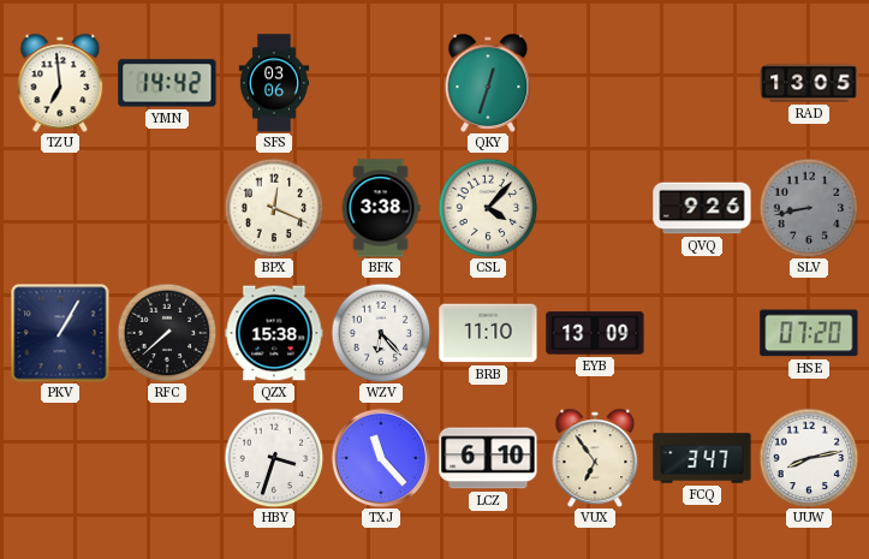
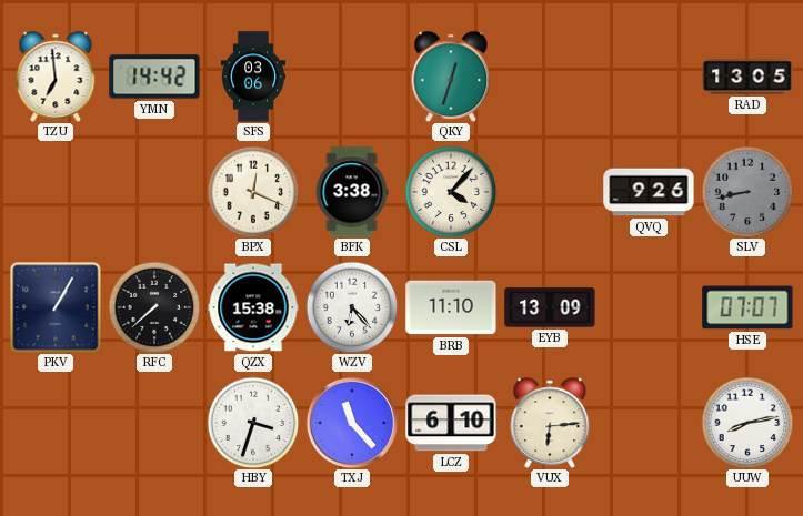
HSE: 07:20 -> 07:07
VUX: 6:54 -> 6:14
FCQ: 3:47 -> none
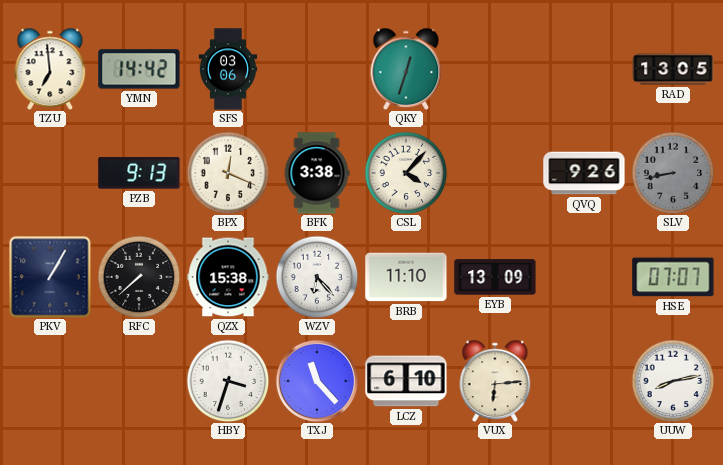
PZB: none -> 9:13
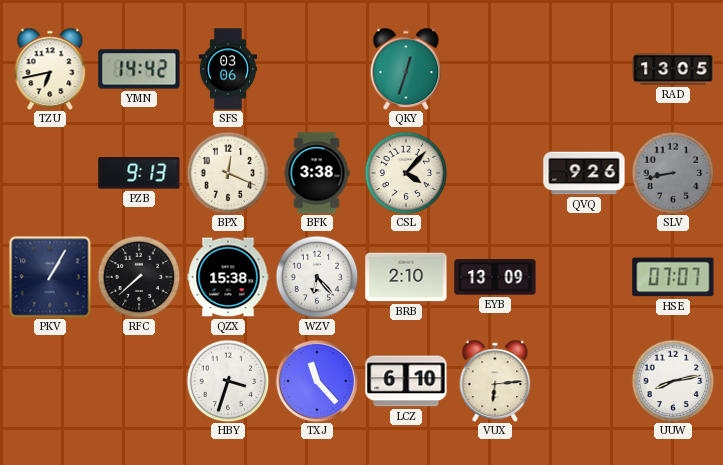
TZU: 6:59 -> 6:43
BRB: 11:10 -> 2:10
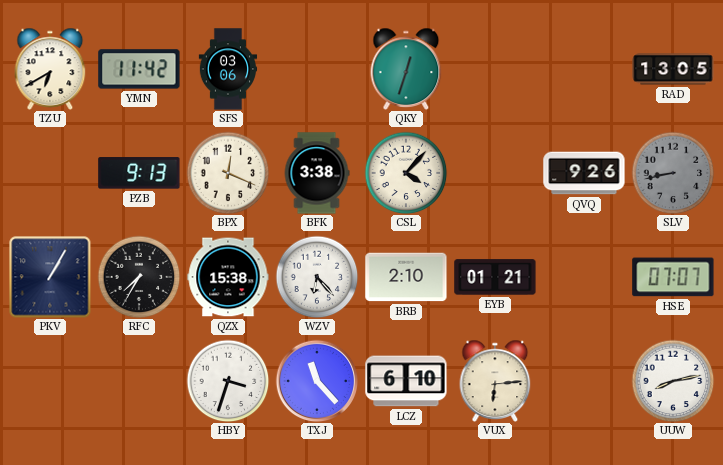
TZU: 6:43 -> 6:40
YMN: 14:42 -> 11:42
RFC: 7:38 -> 7:35
EYB: 13:09 -> 01:21
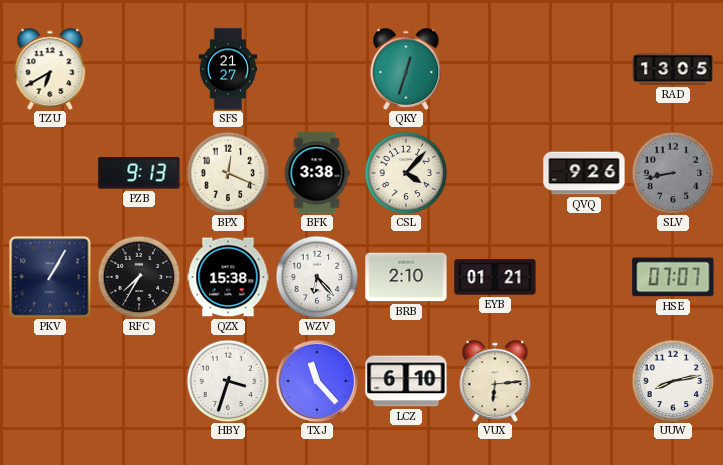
YMN: 11:42 -> none
SFS: 03:06 -> 21:27
